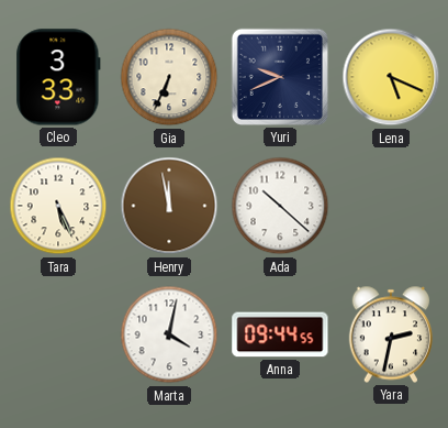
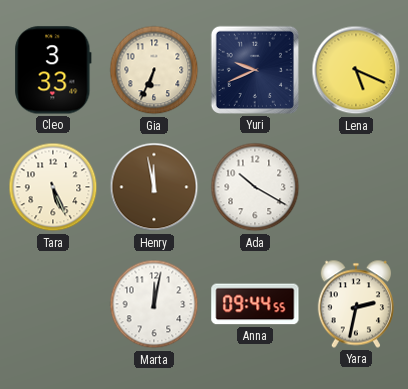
Ada: 10:22 -> 10:20
Marta: 4:02 -> 12:02
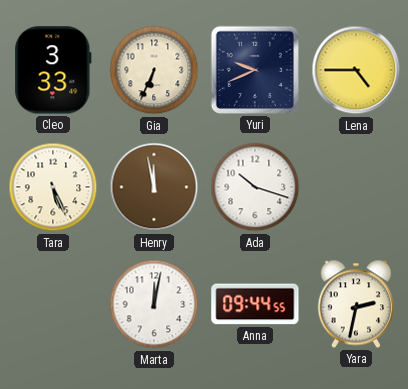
Lena: 5:19 -> 4:45
Ada: 10:20 -> 10:18
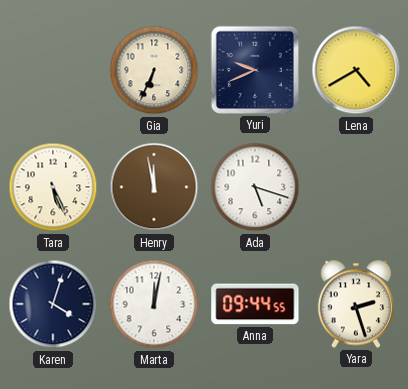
Cleo: 3:33 -> none
Lena: 4:45 -> 4:40
Ada: 10:18 -> 5:18
Karen: none -> 4:03
Yara: 2:32 -> 2:27
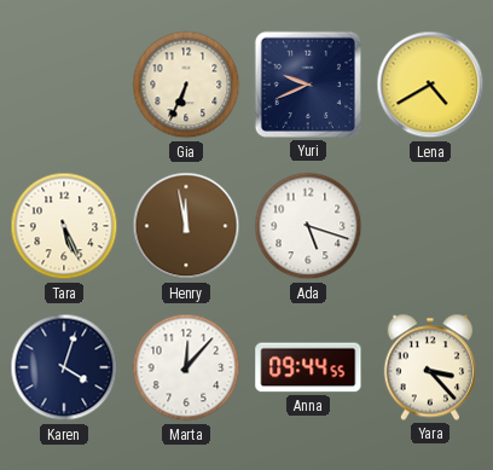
Marta: 12:02 -> 12:07
Yara: 2:27 -> 3:23
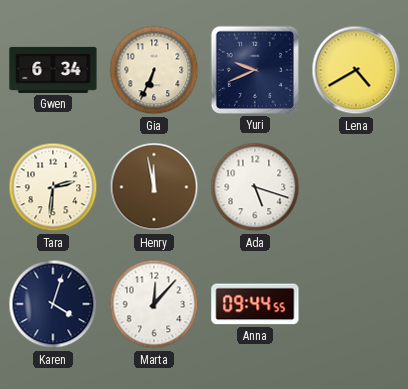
Gwen: none -> 6:34
Tara: 5:26 -> 2:31
Yara: 3:23 -> none
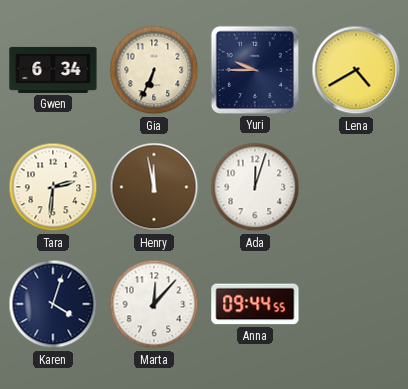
Yuri: 9:41 -> 9:45
Ada: 5:18 -> 12:03
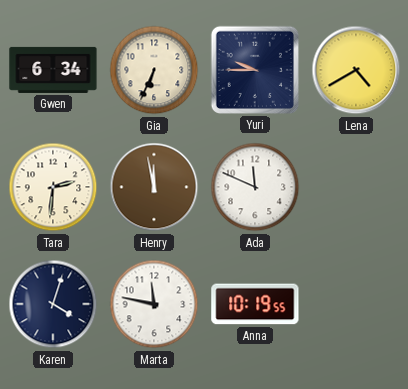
Ada: 12:03 -> 11:49
Marta: 12:07 -> 11:47
Anna: 09:44 -> 10:19
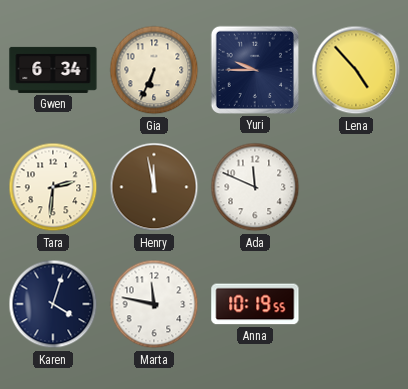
Lena: 4:40 -> 4:53
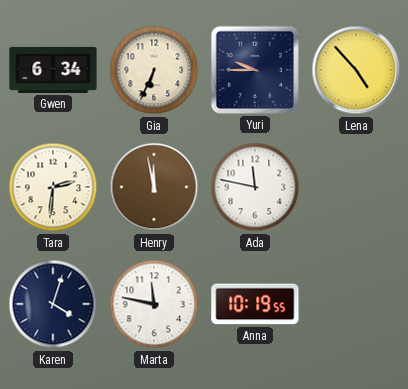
Ada: 11:49 -> 11:47
